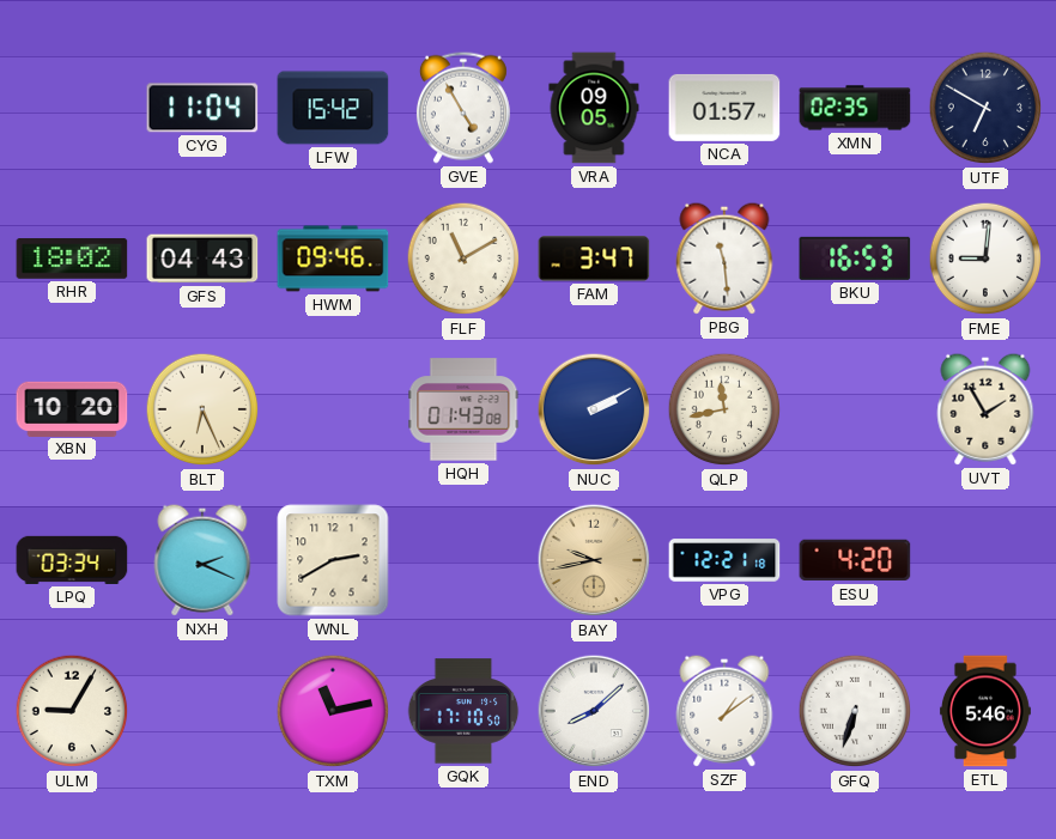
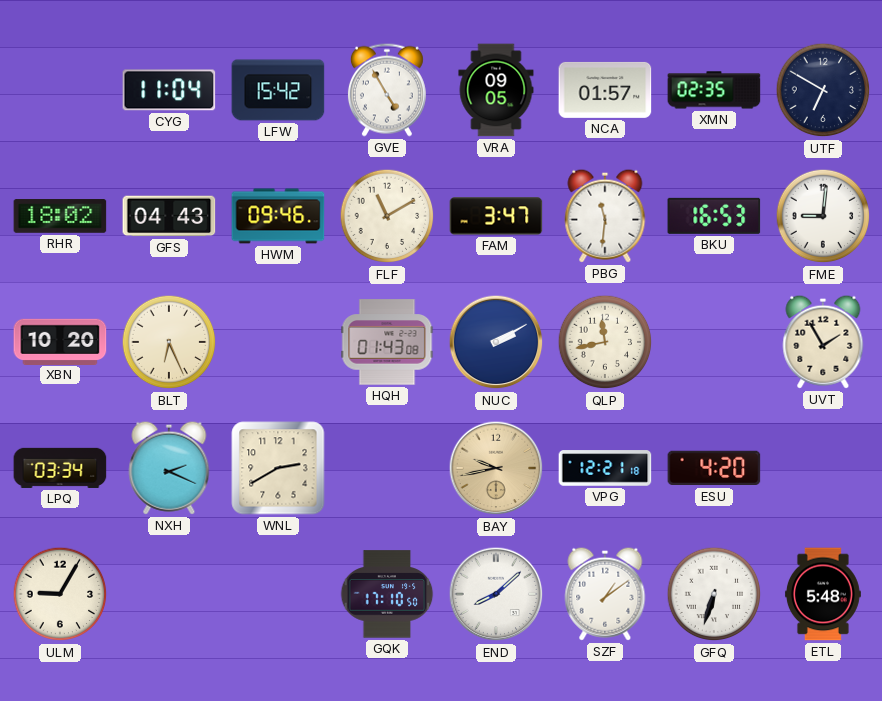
PBG: 11:29 -> 11:31
TXM: 11:13 -> none
ETL: 5:46 -> 5:48
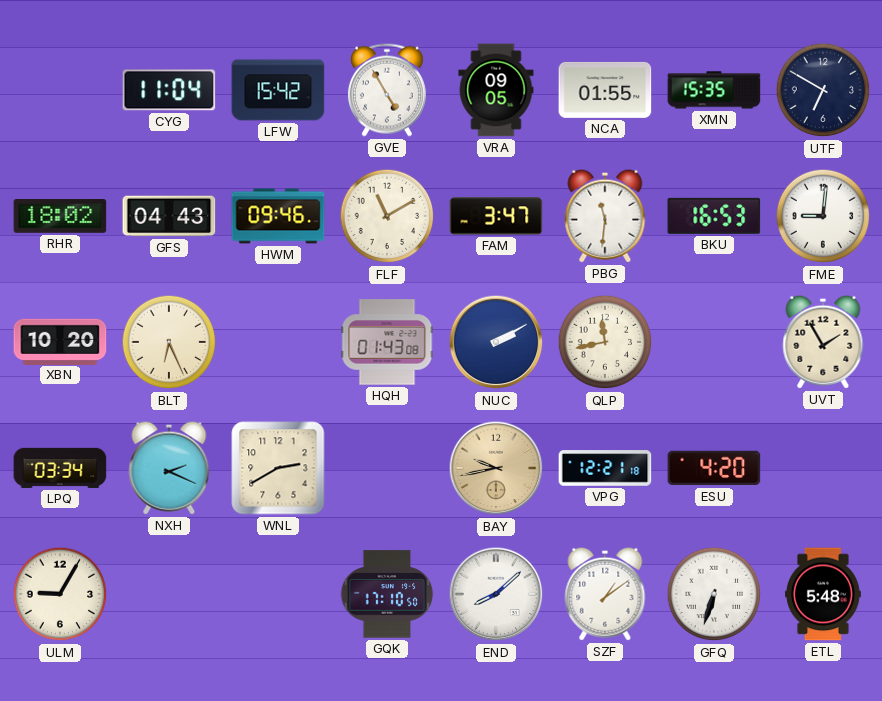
NCA: 01:57 -> 01:55
XMN: 02:35 -> 15:35
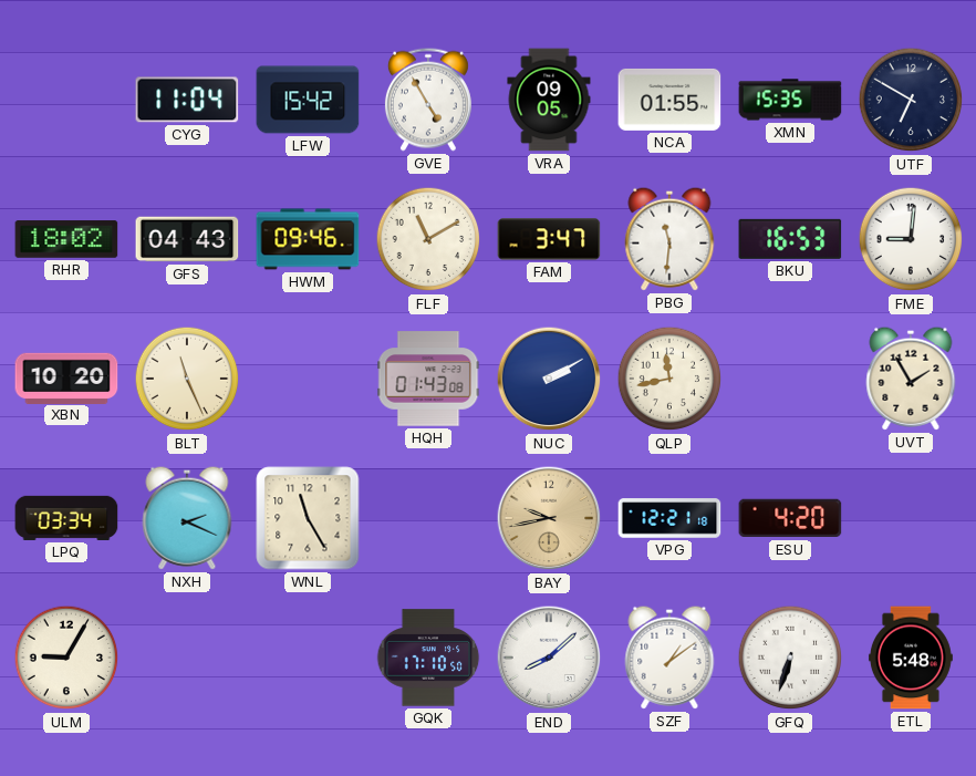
BLT: 6:26 -> 11:26
WNL: 2:40 -> 11:25
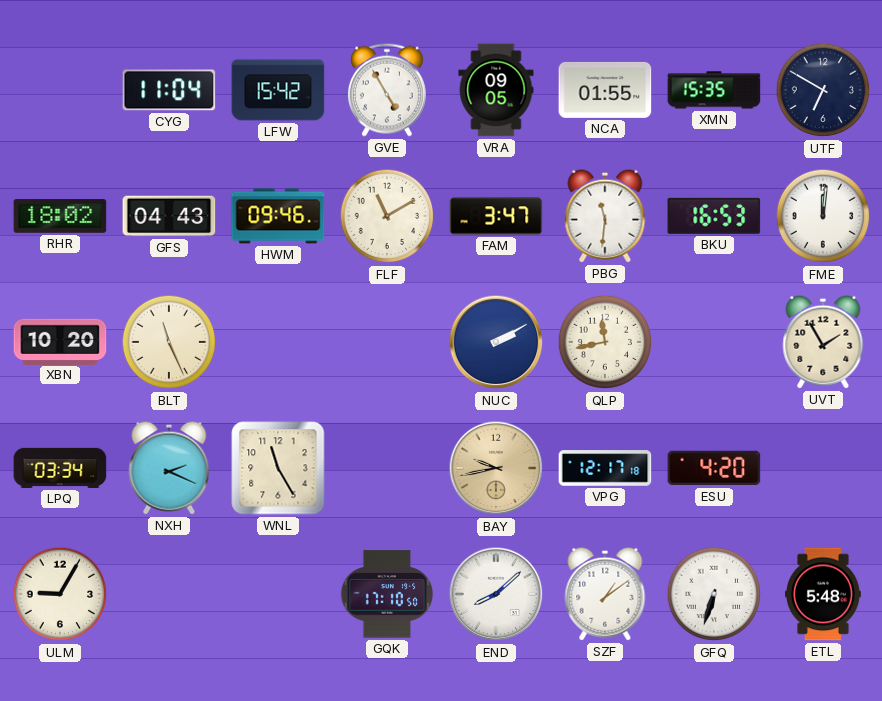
FME: 9:01 -> 12:01
HQH: 01:43 -> none
VPG: 12:21 -> 12:17
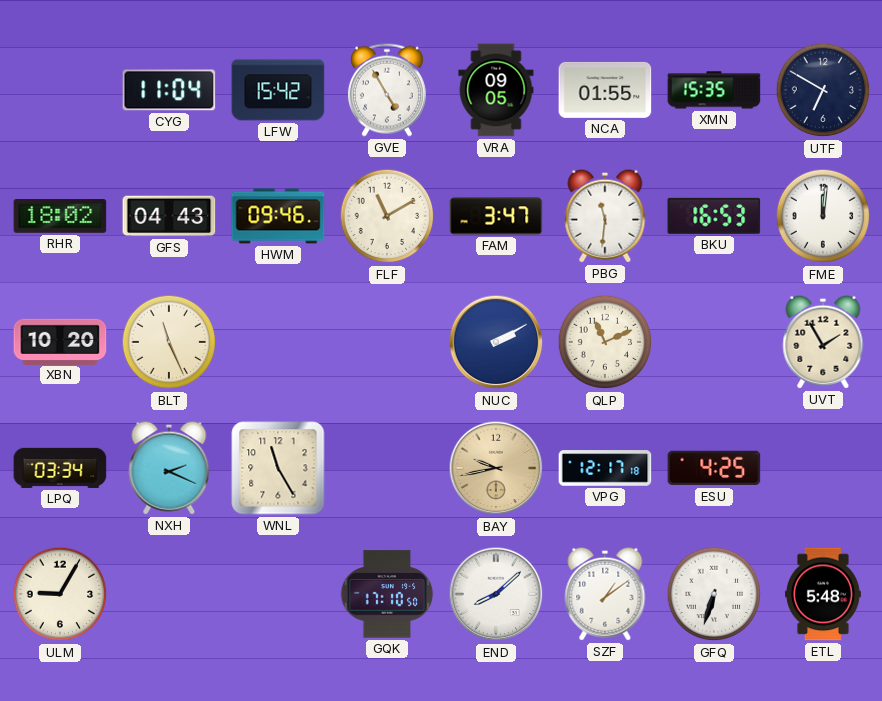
QLP: 11:43 -> 11:11
ESU: 4:20 -> 4:25
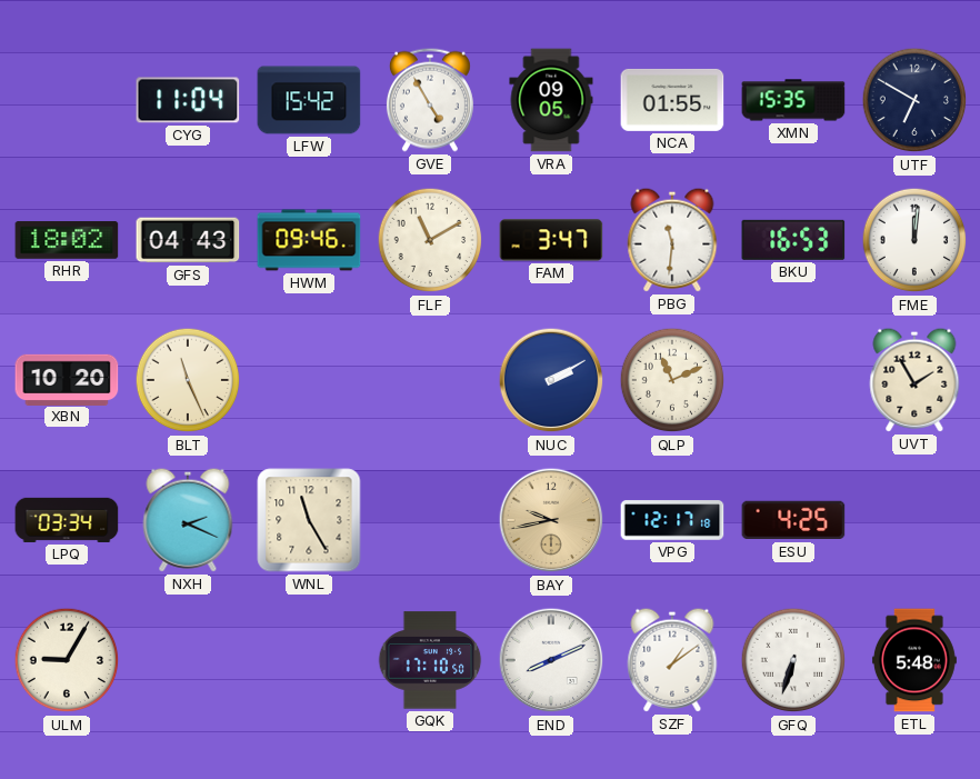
END: 8:08 -> 8:11
